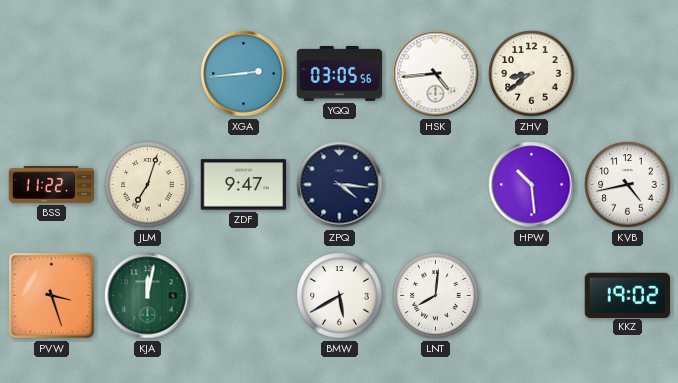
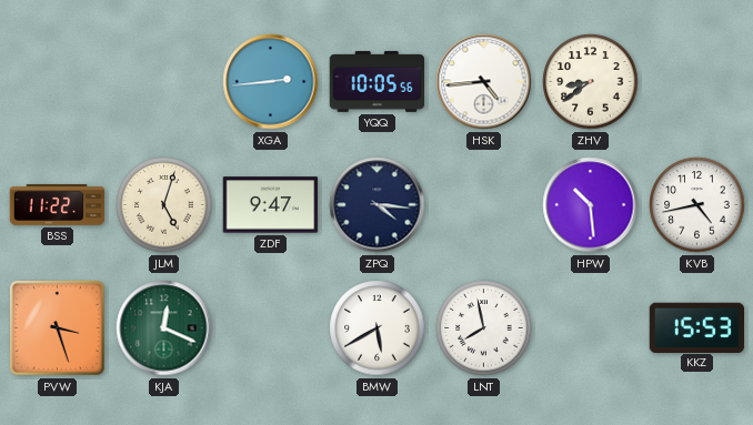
YQQ: 03:05 -> 10:05
JLM: 7:03 -> 5:03
KJA: 12:02 -> 12:19
LNT: 8:01 -> 7:58
KKZ: 19:02 -> 15:53
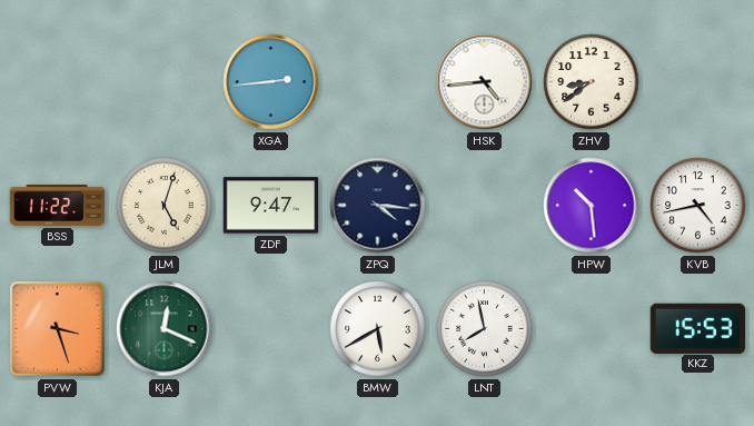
YQQ: 10:05 -> none
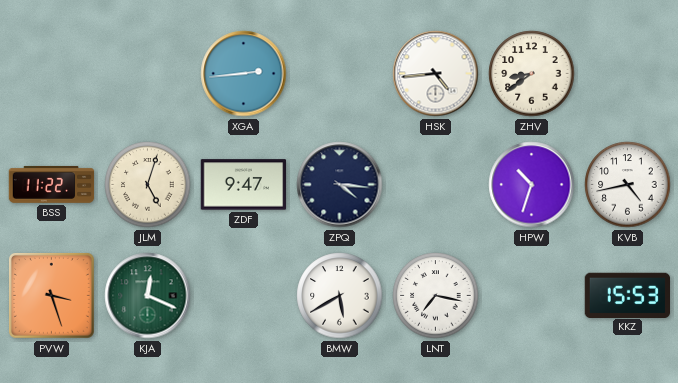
HPW: 10:29 -> 10:33
LNT: 7:58 -> 7:17
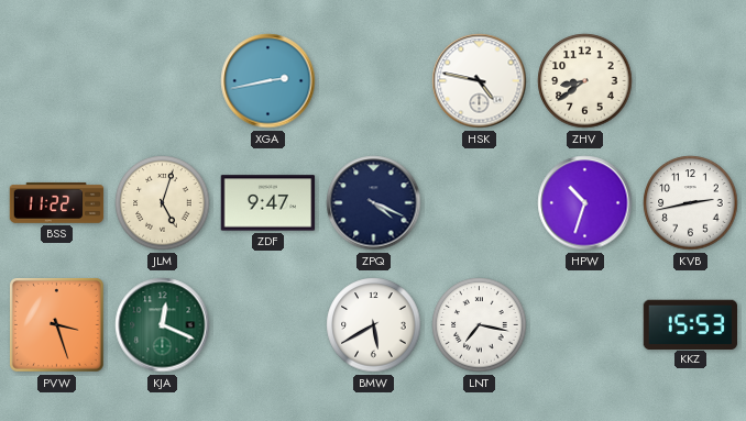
XGA: 2:44 -> 2:43
HSK: 4:44 -> 4:47
ZPQ: 4:16 -> 4:19
KVB: 4:43 -> 2:43
